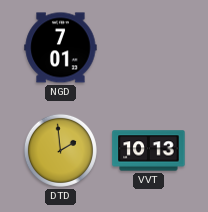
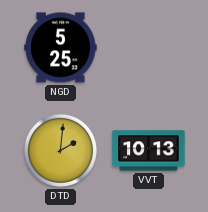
NGD: 7:01 -> 5:25
DTD: 1:59 -> 2:01
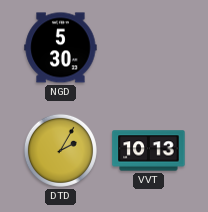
NGD: 5:25 -> 5:30
DTD: 2:01 -> 2:05
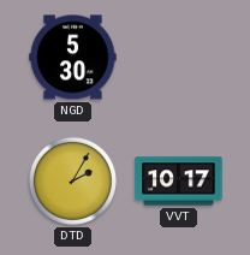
VVT: 10:13 -> 10:17
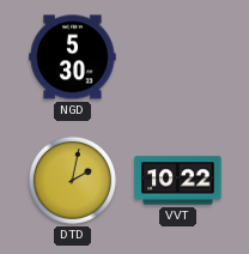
DTD: 2:05 -> 2:02
VVT: 10:17 -> 10:22
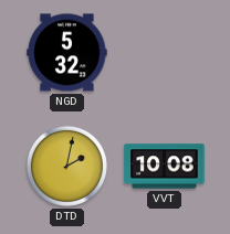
NGD: 5:30 -> 5:32
VVT: 10:22 -> 10:08
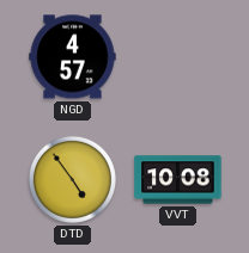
NGD: 5:32 -> 4:57
DTD: 2:02 -> 4:54
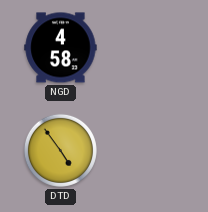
NGD: 4:57 -> 4:58
VVT: 10:08 -> none
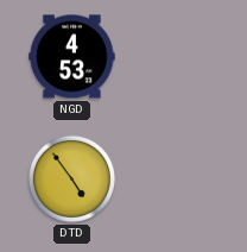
NGD: 4:58 -> 4:53
